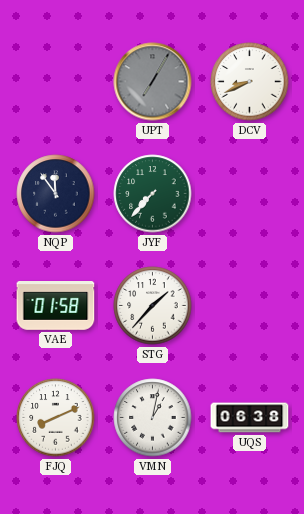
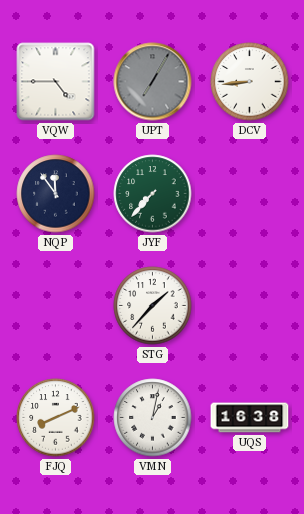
VQW: none -> 4:45
DCV: 8:41 -> 8:44
VAE: 01:58 -> none
UQS: 06:38 -> 16:38
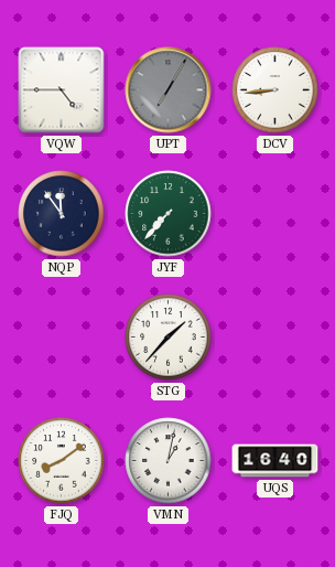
FJQ: 8:11 -> 8:09
UQS: 16:38 -> 16:40
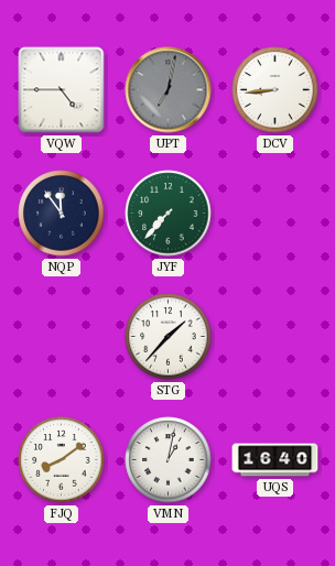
UPT: 7:05 -> 7:02
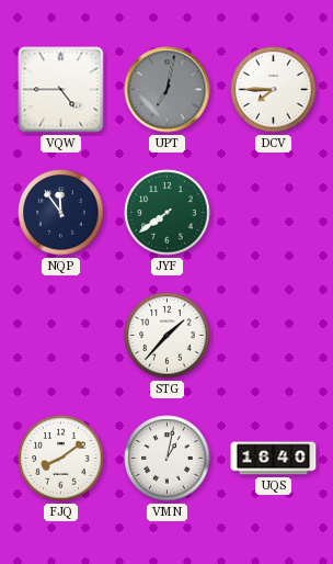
DCV: 8:44 -> 7:45
JYF: 7:37 -> 7:39
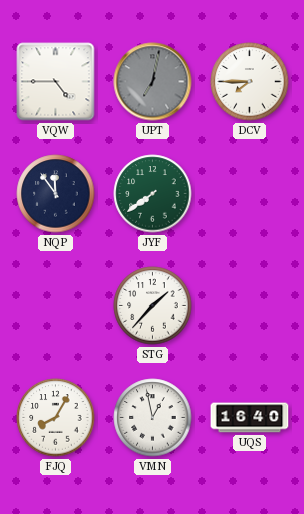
FJQ: 8:09 -> 8:05
VMN: 1:02 -> 12:58
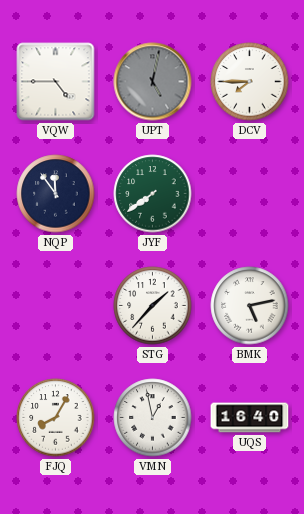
UPT: 7:02 -> 5:02
BMK: none -> 5:13
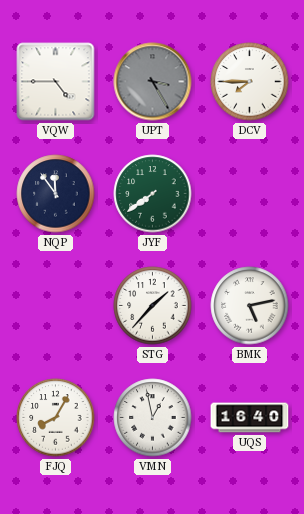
UPT: 5:02 -> 3:25
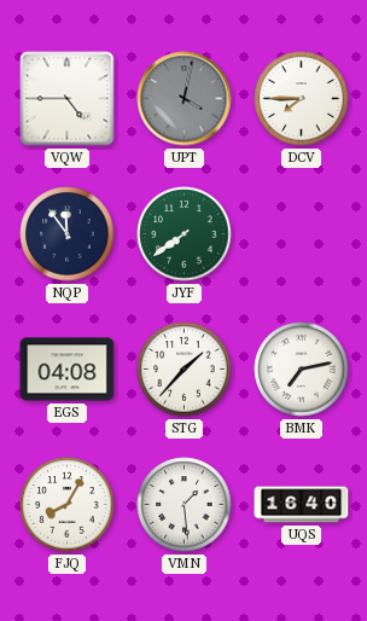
UPT: 3:25 -> 4:02
EGS: none -> 04:08
BMK: 5:13 -> 7:13
VMN: 12:58 -> 1:29
